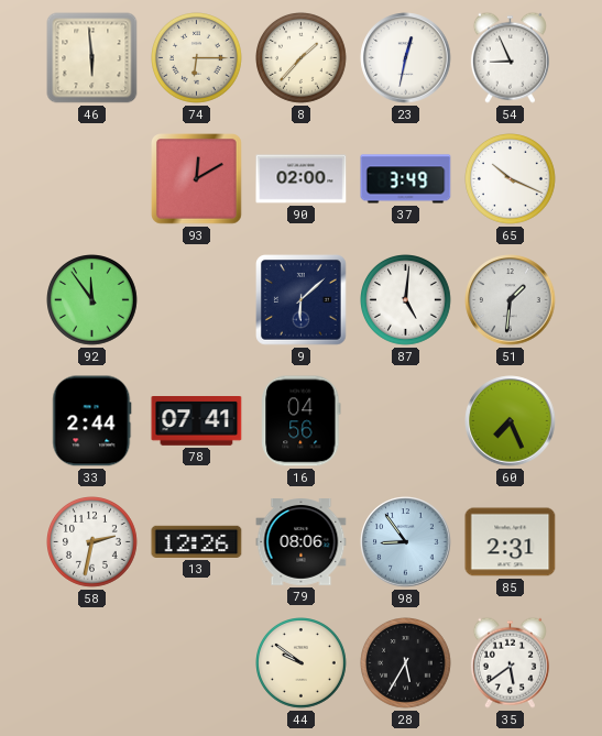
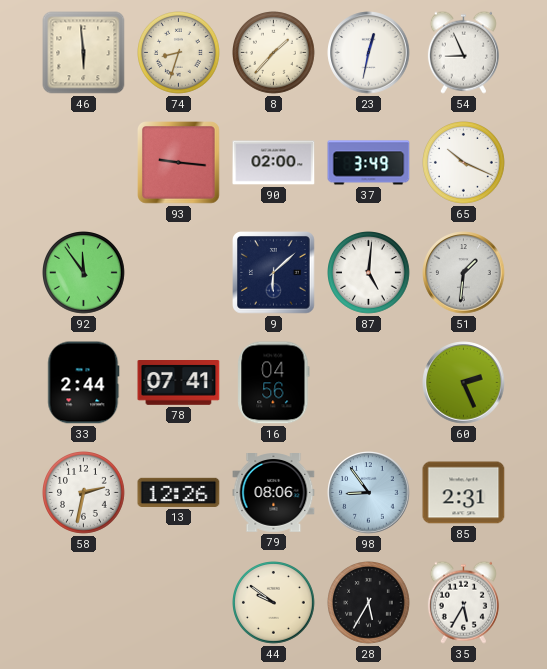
74: 6:15 -> 8:33
93: 12:10 -> 9:16
60: 7:26 -> 2:26
35: 5:39 -> 5:35
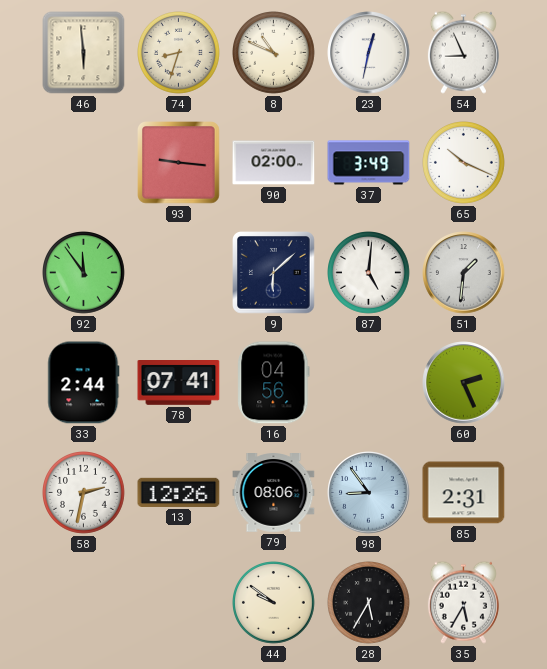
8: 1:37 -> 10:49
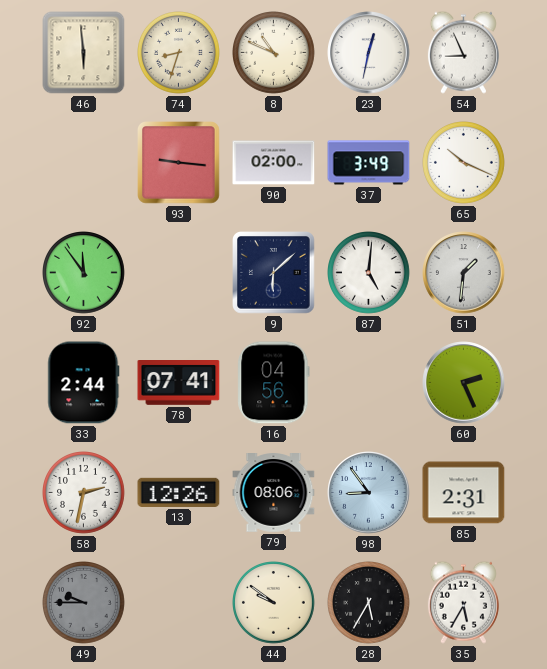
49: none -> 9:45
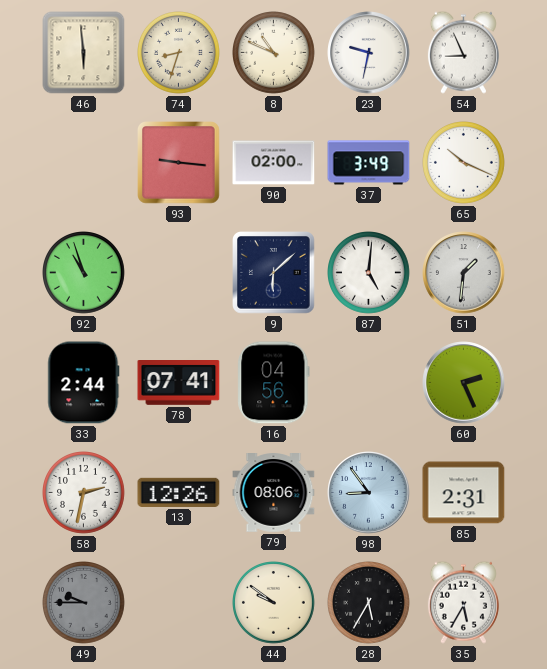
23: 12:32 -> 9:32
92: 11:54 -> 10:57
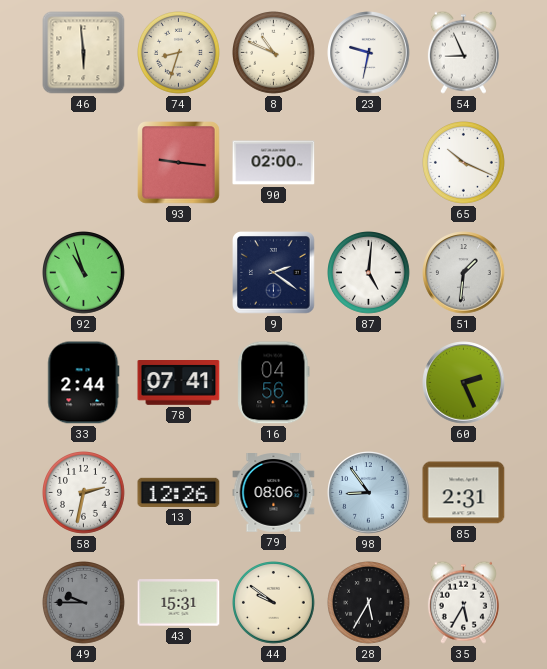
37: 3:49 -> none
9: 6:08 -> 2:21
43: none -> 15:31
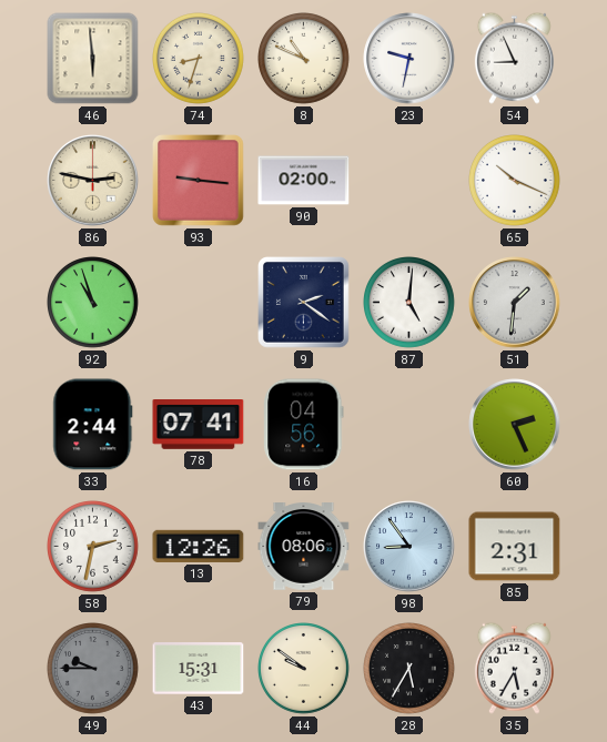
86: none -> 2:47
